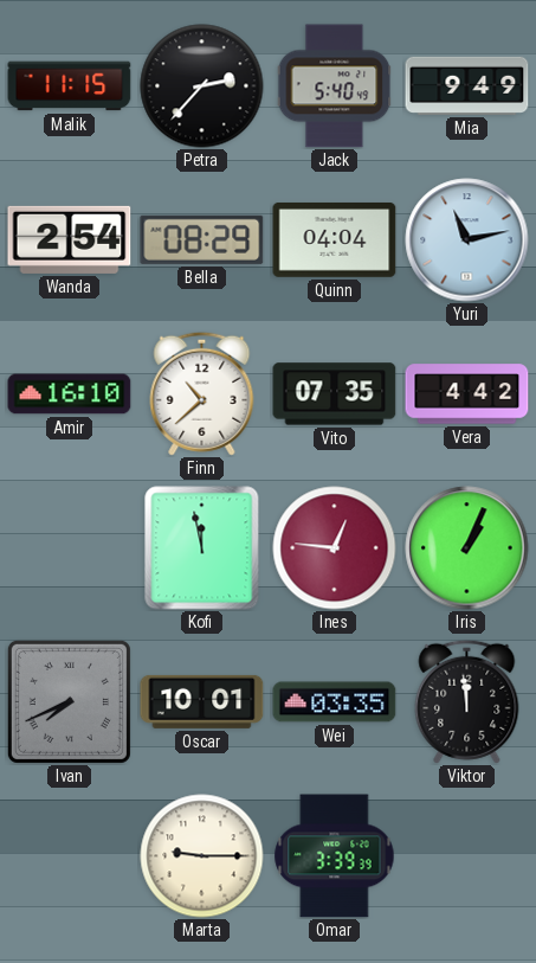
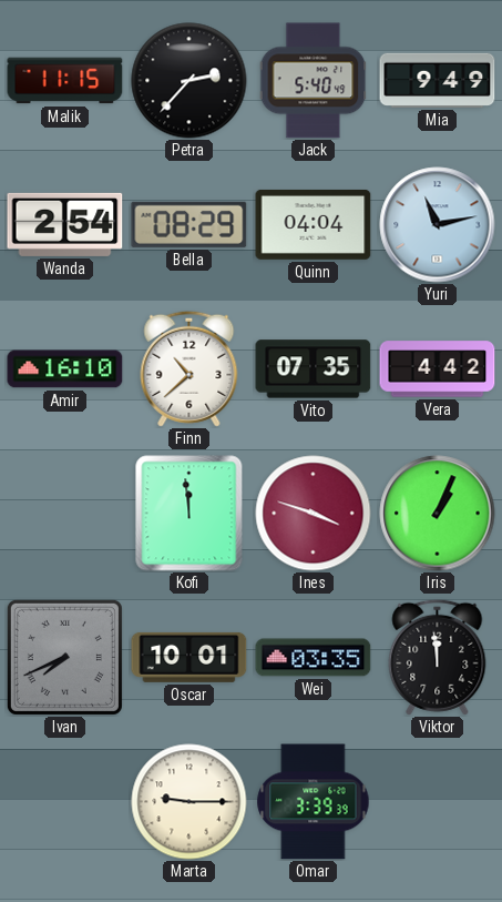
Kofi: 11:58 -> 11:59
Ines: 12:46 -> 3:48
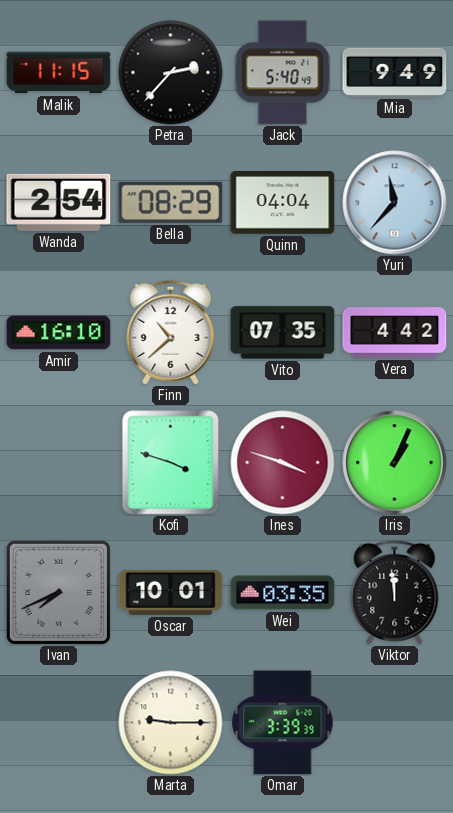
Yuri: 11:13 -> 11:37
Kofi: 11:59 -> 3:48
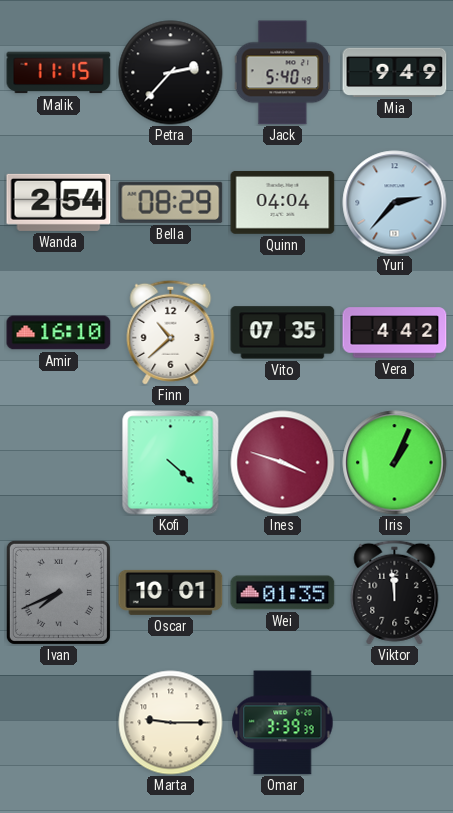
Yuri: 11:37 -> 2:37
Kofi: 3:48 -> 4:22
Wei: 03:35 -> 01:35
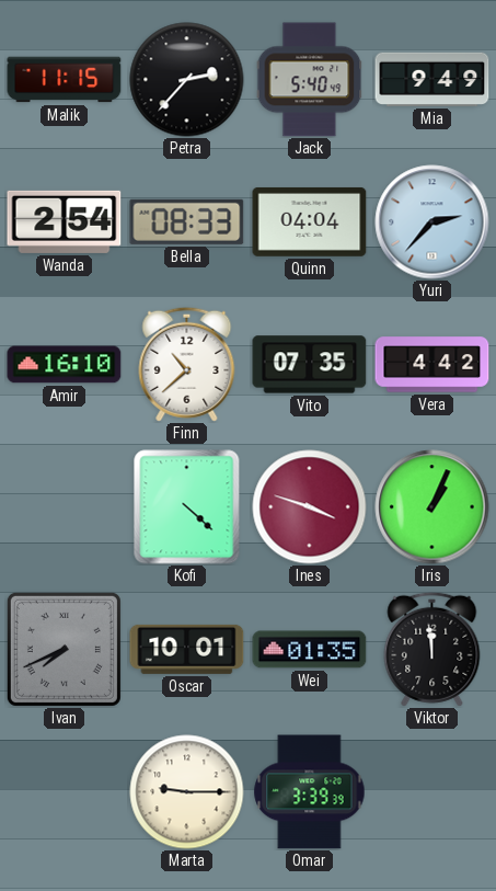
Bella: 08:29 -> 08:33
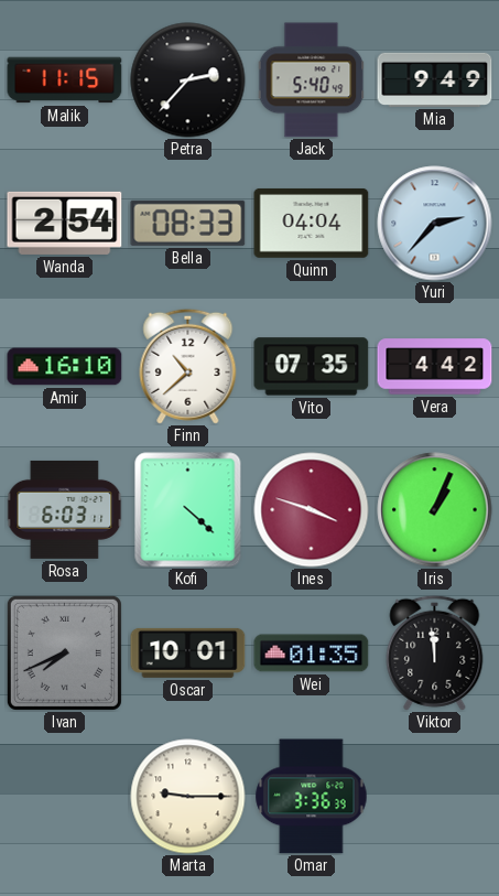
Rosa: none -> 6:03
Omar: 3:39 -> 3:36
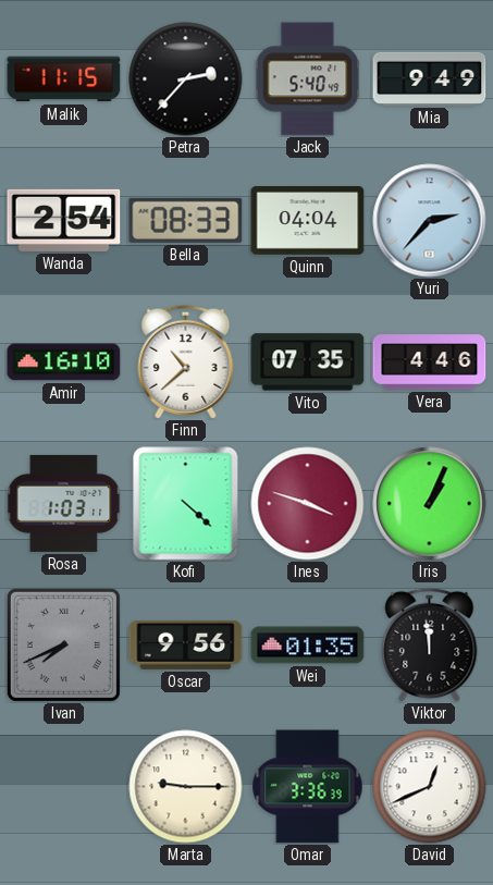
Vera: 4:42 -> 4:46
Rosa: 6:03 -> 1:03
Oscar: 10:01 -> 9:56
David: none -> 12:41
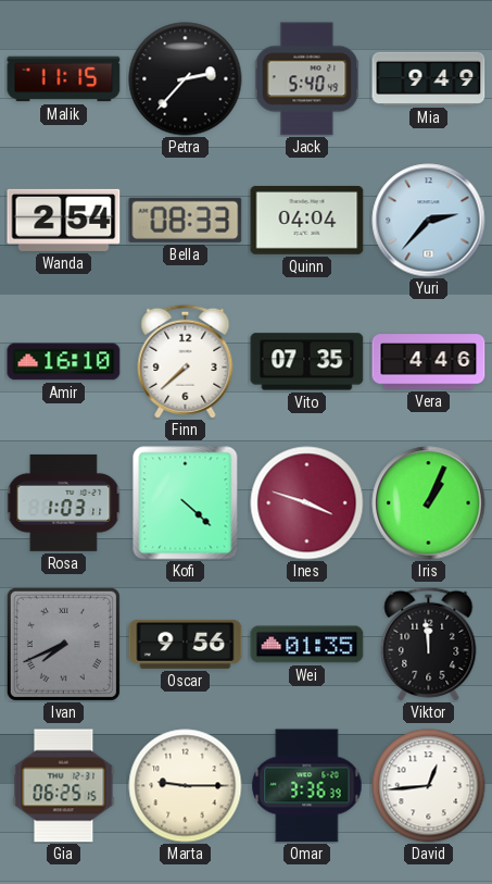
Finn: 10:38 -> 7:38
Gia: none -> 06:25
David: 12:41 -> 12:44
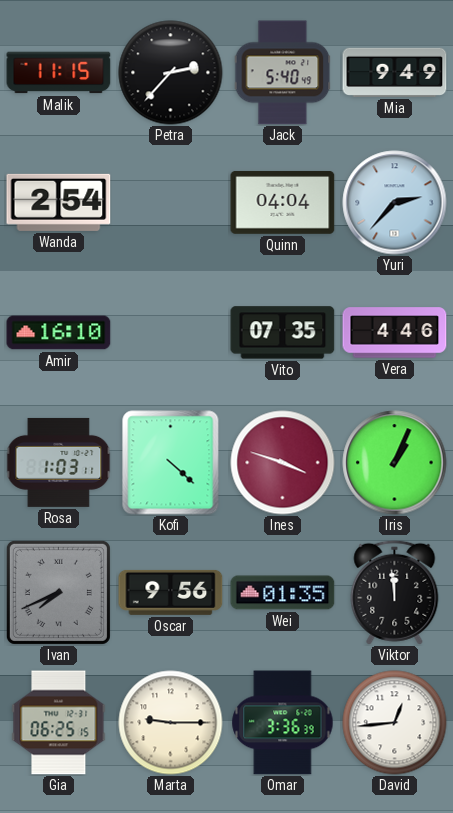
Bella: 08:33 -> none
Finn: 7:38 -> none
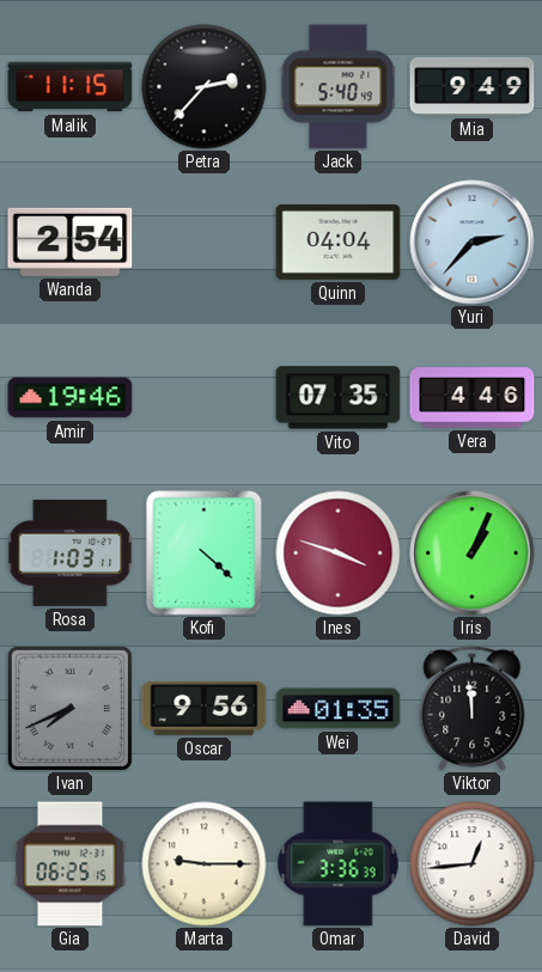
Amir: 16:10 -> 19:46
